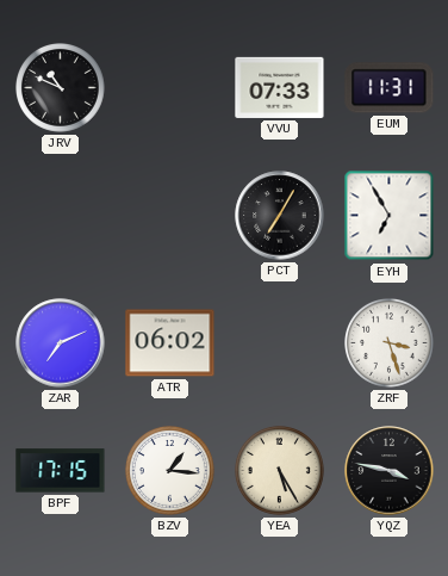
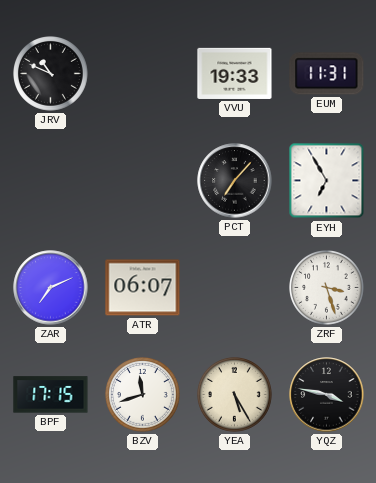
VVU: 07:33 -> 19:33
PCT: 7:05 -> 7:07
ATR: 06:02 -> 06:07
BZV: 1:16 -> 11:42
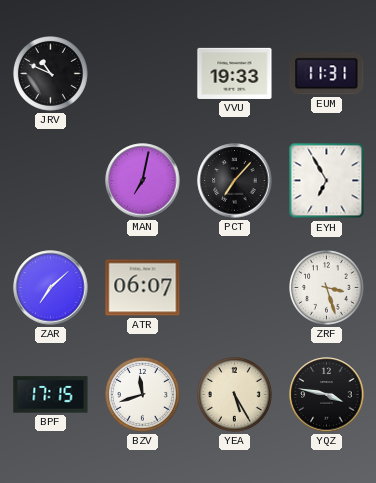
MAN: none -> 7:02
ZAR: 7:11 -> 7:08
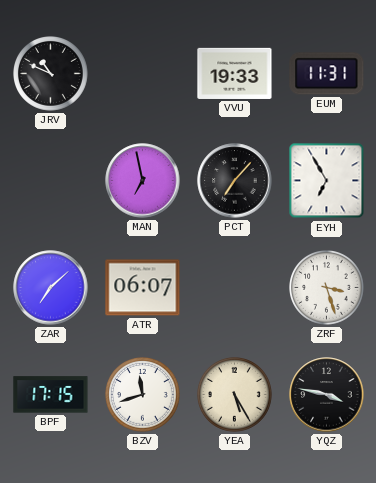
MAN: 7:02 -> 6:58
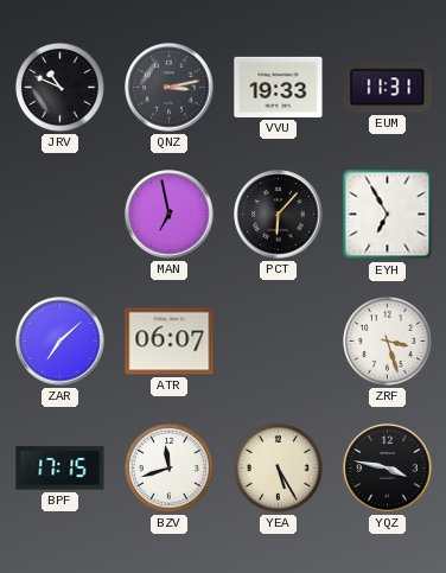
QNZ: none -> 3:13
PCT: 7:07 -> 6:07
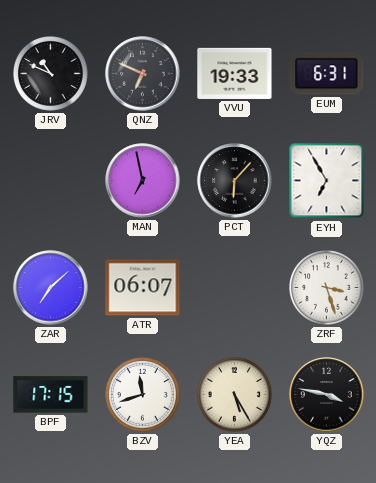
QNZ: 3:13 -> 6:49
EUM: 11:31 -> 6:31
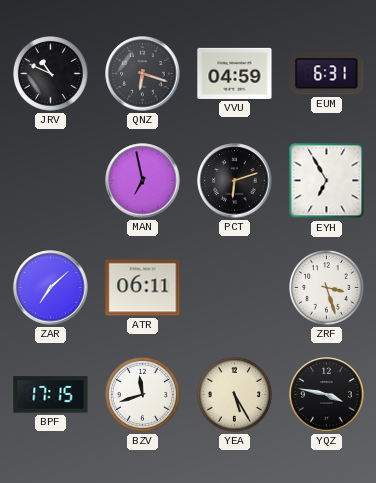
QNZ: 6:49 -> 6:18
VVU: 19:33 -> 04:59
PCT: 6:07 -> 6:12
ATR: 06:07 -> 06:11
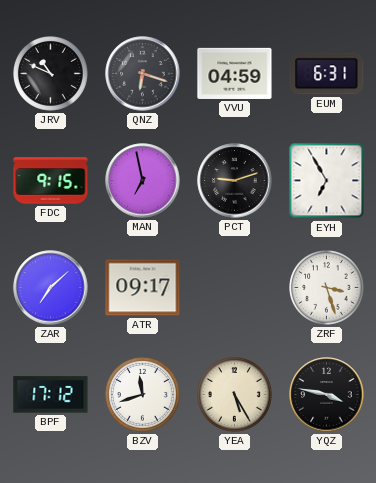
FDC: none -> 9:15
PCT: 6:12 -> 9:12
ATR: 06:11 -> 09:17
BPF: 17:15 -> 17:12
